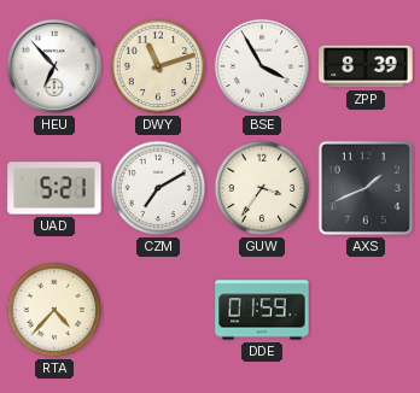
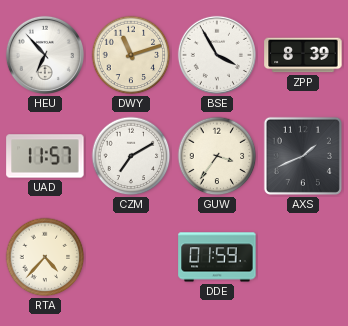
UAD: 5:21 -> 11:57
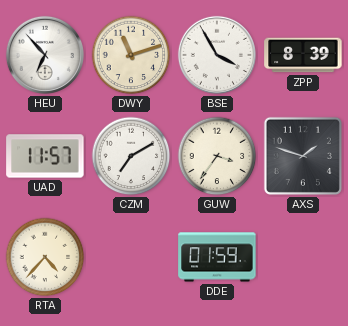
AXS: 1:41 -> 1:48
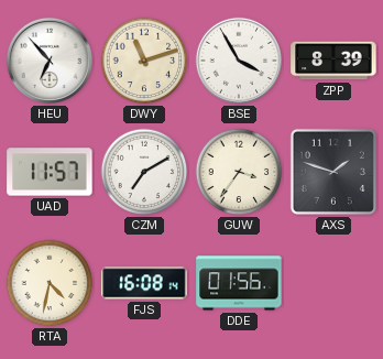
RTA: 4:37 -> 4:32
FJS: none -> 16:08
DDE: 01:59 -> 01:56
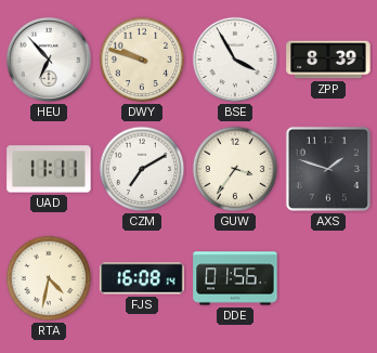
DWY: 11:12 -> 9:48
UAD: 11:57 -> 11:11
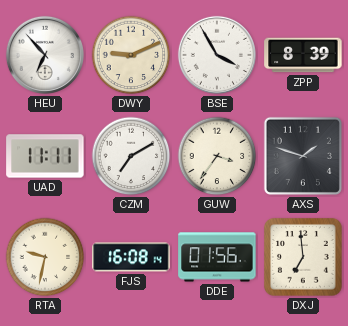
DWY: 9:48 -> 9:11
RTA: 4:32 -> 9:32
DXJ: none -> 6:59
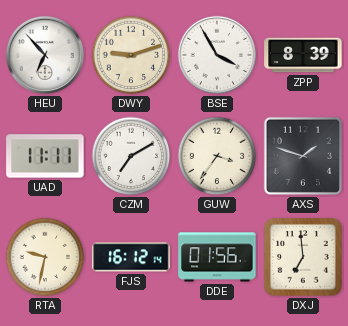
DWY: 9:11 -> 9:12
FJS: 16:08 -> 16:12
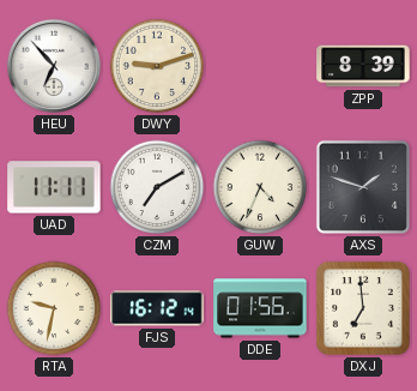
BSE: 3:55 -> none
GUW: 3:36 -> 4:34
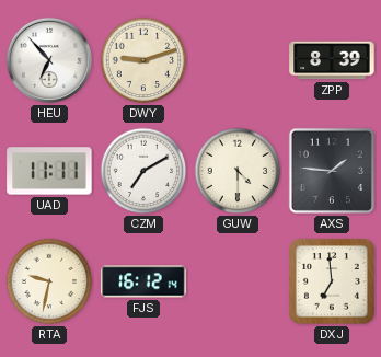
GUW: 4:34 -> 4:30
AXS: 1:48 -> 1:46
DDE: 01:56 -> none
